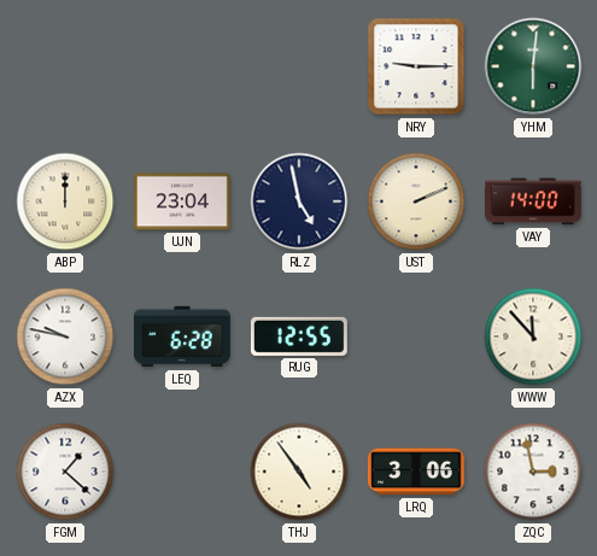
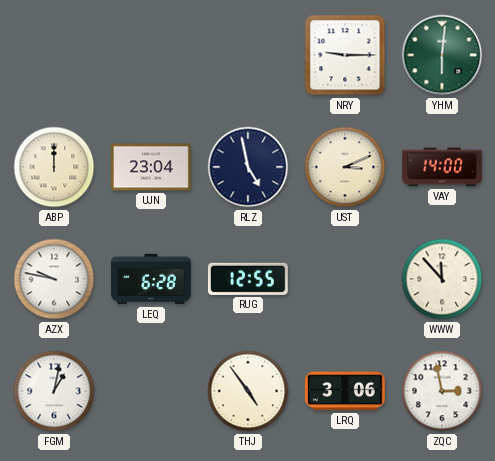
UST: 2:11 -> 3:11
FGM: 1:22 -> 1:02
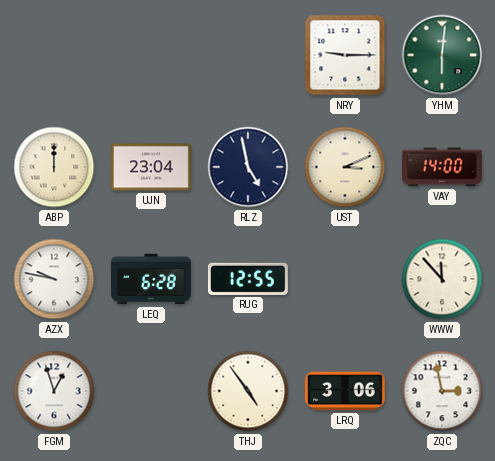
FGM: 1:02 -> 12:57
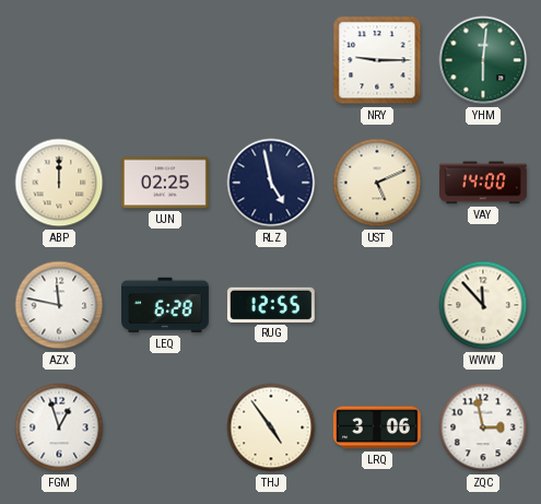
UJN: 23:04 -> 02:25
UST: 3:11 -> 5:11
AZX: 9:47 -> 11:47
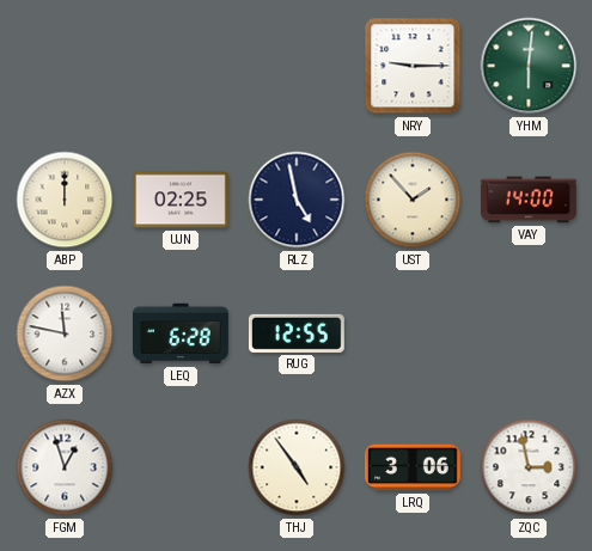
UST: 5:11 -> 1:53
WWW: 11:53 -> none
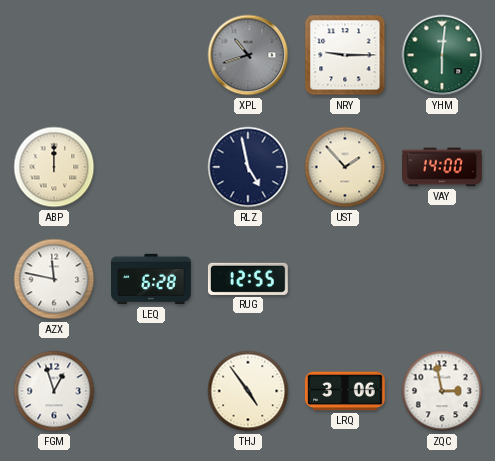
XPL: none -> 10:42
UJN: 02:25 -> none
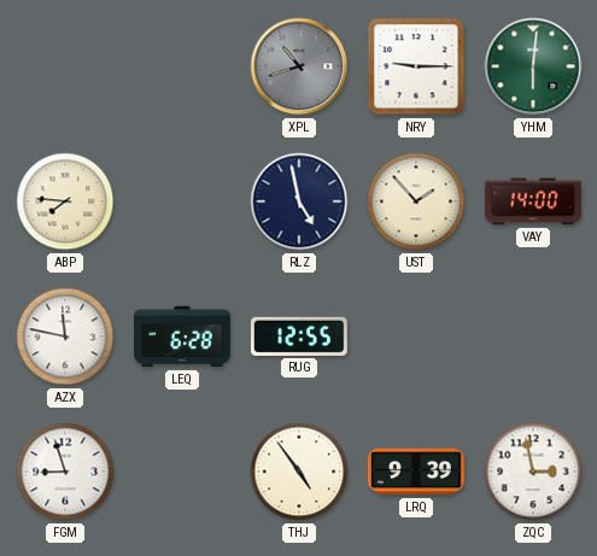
ABP: 12:00 -> 7:46
FGM: 12:57 -> 8:57
LRQ: 3:06 -> 9:39
